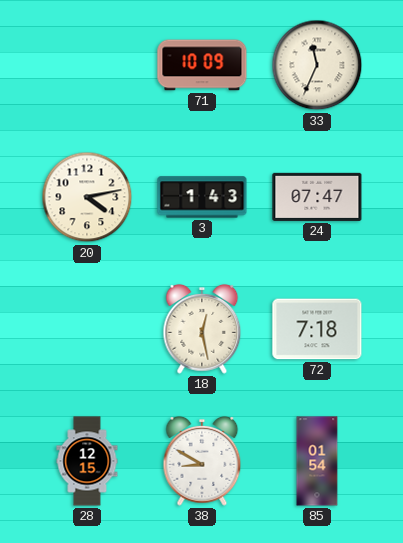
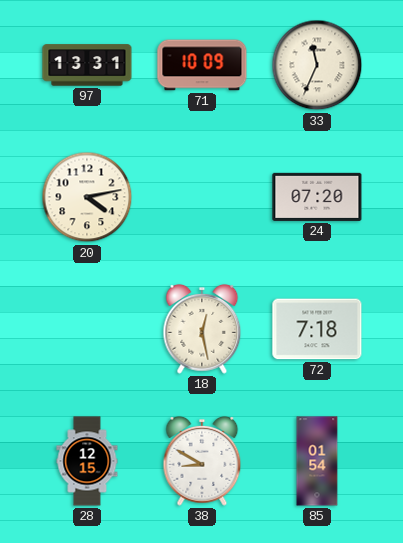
97: none -> 13:31
3: 1:43 -> none
24: 07:47 -> 07:20
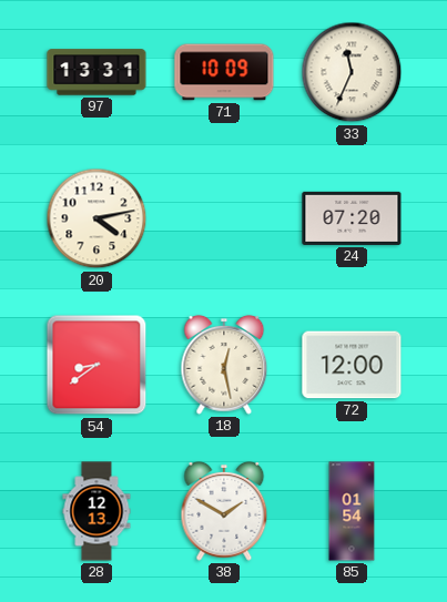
54: none -> 8:39
72: 7:18 -> 12:00
28: 12:15 -> 12:13
38: 8:50 -> 1:50
